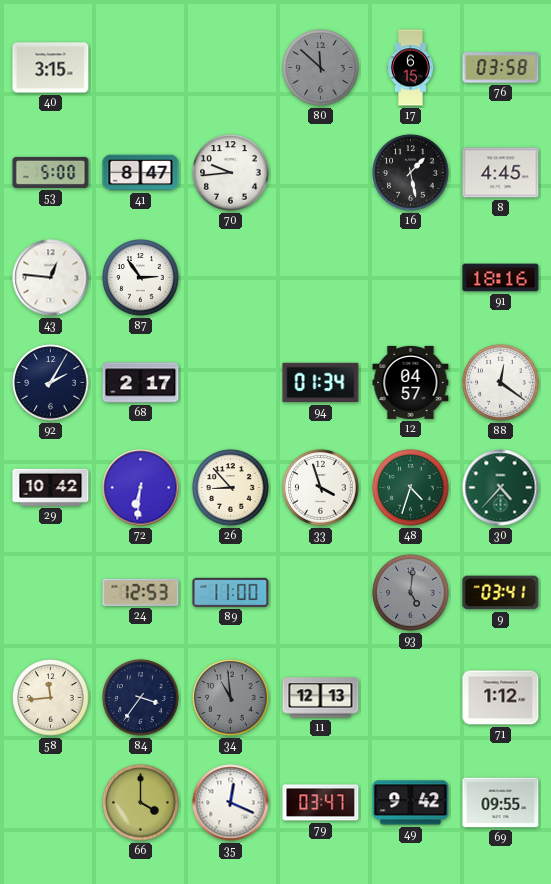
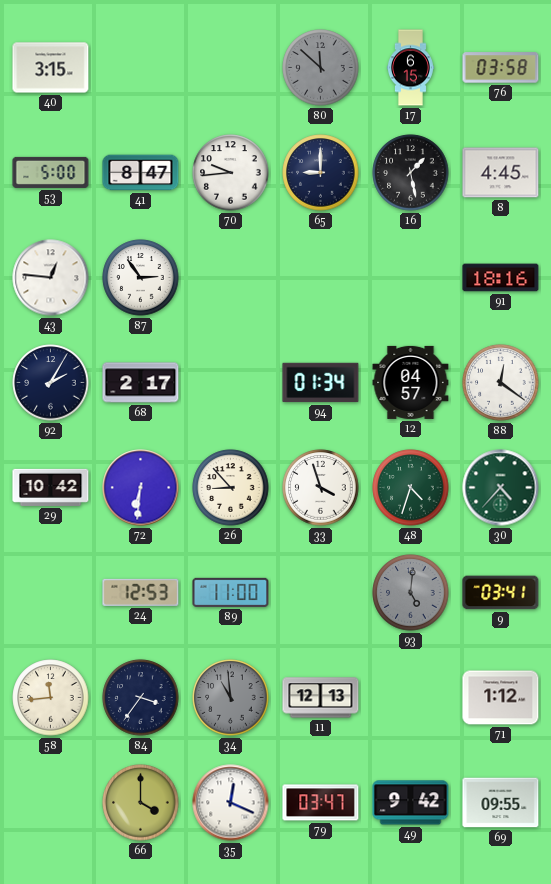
65: none -> 9:00
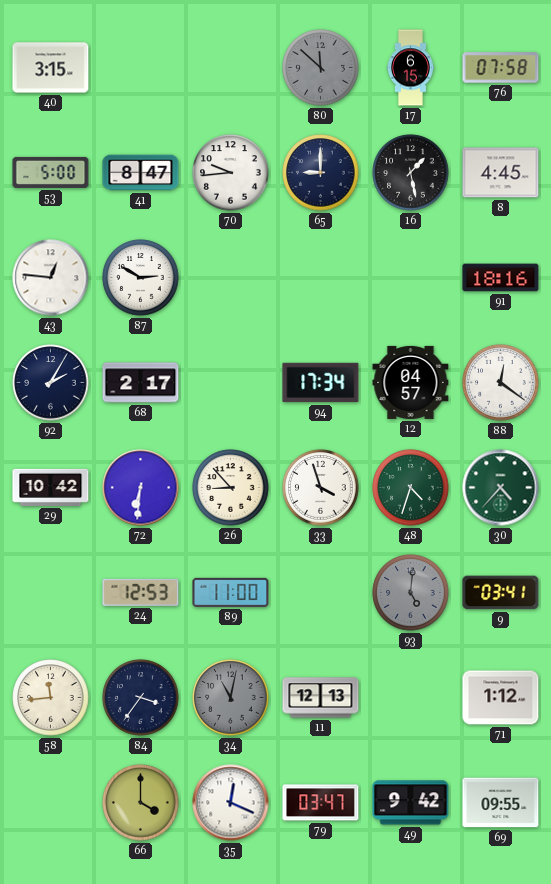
76: 03:58 -> 07:58
87: 2:54 -> 2:50
94: 01:34 -> 17:34
34: 10:59 -> 11:02
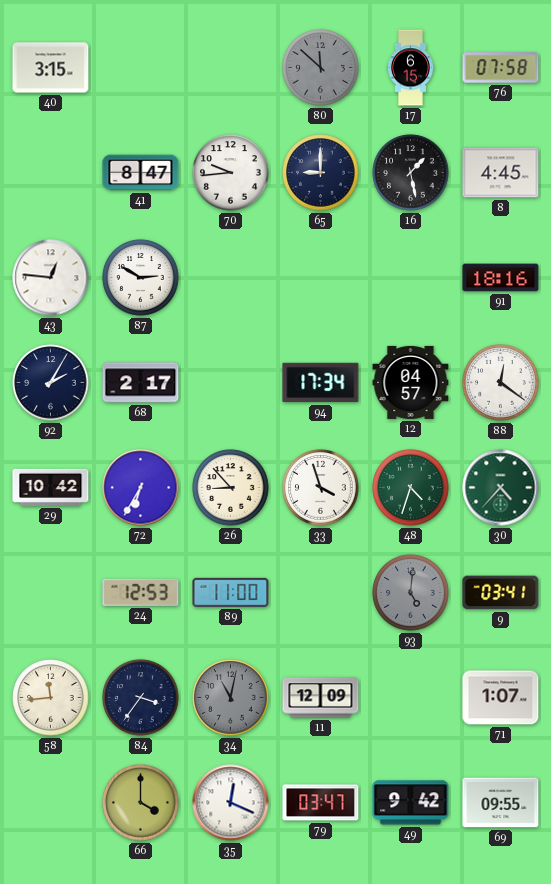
53: 5:00 -> none
72: 6:31 -> 6:35
11: 12:13 -> 12:09
71: 1:12 -> 1:07
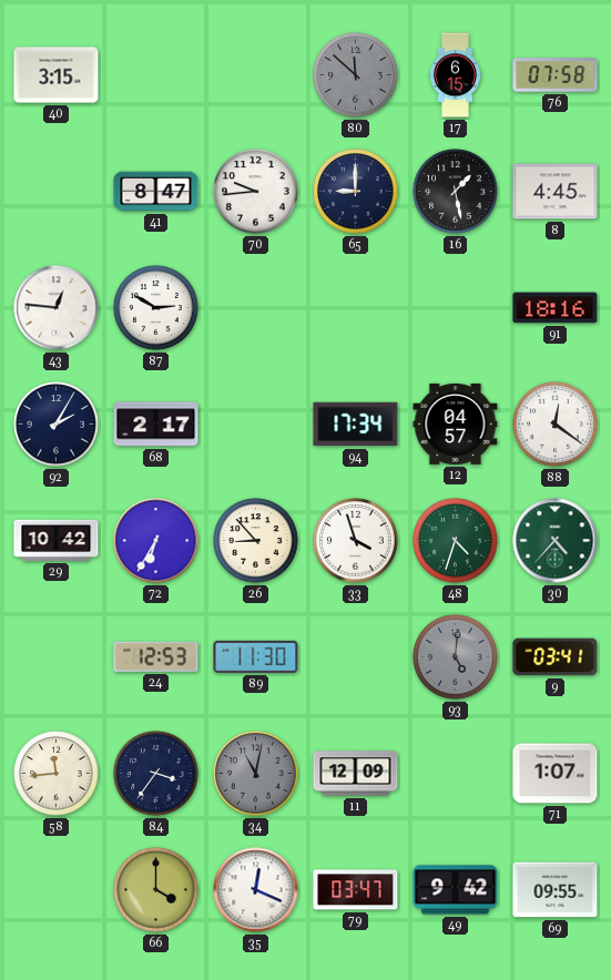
89: 11:00 -> 11:30
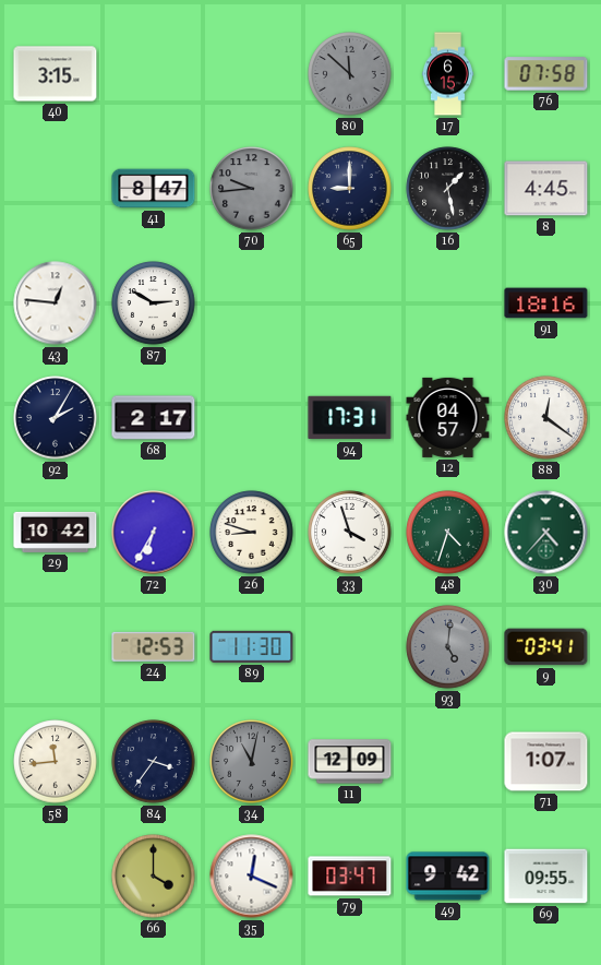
70 dial: white -> grey
94: 17:34 -> 17:31
26: 8:53 -> 8:48
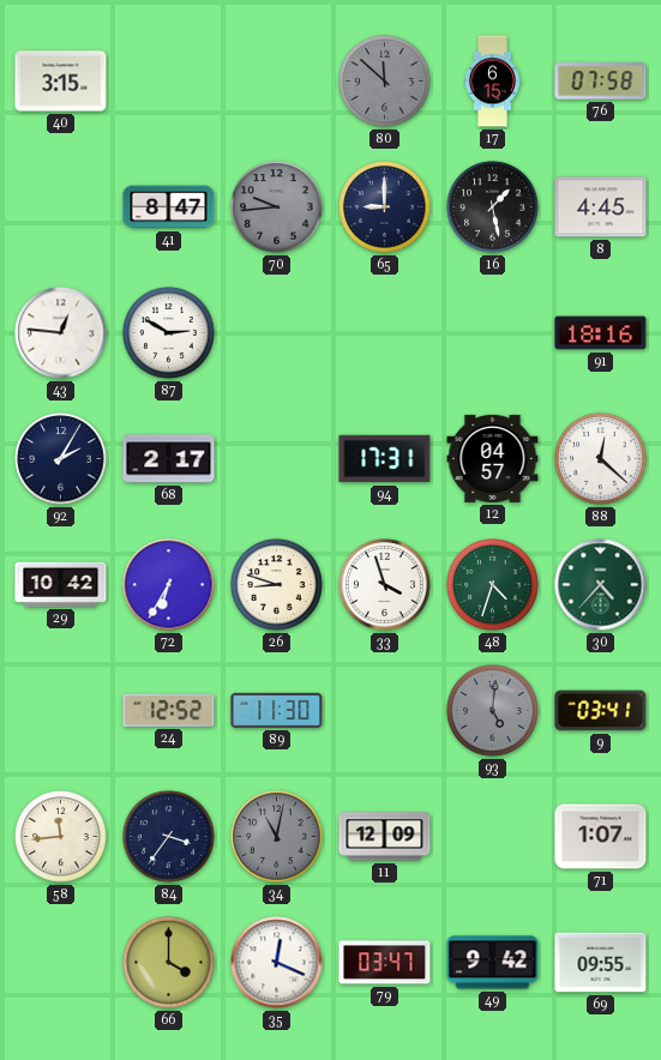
88: 12:21 -> 12:22
24: 12:53 -> 12:52
